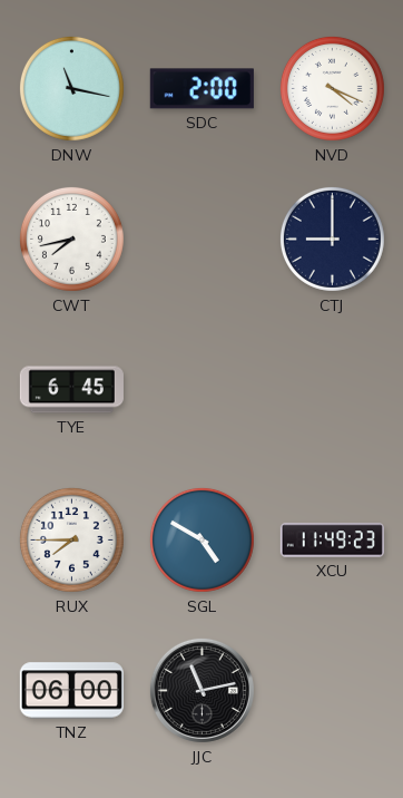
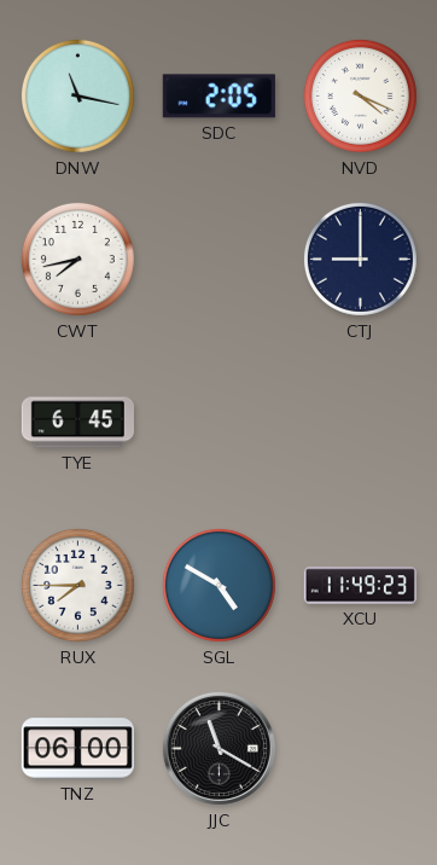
SDC: 2:00 -> 2:05
JJC: 11:13 -> 11:20
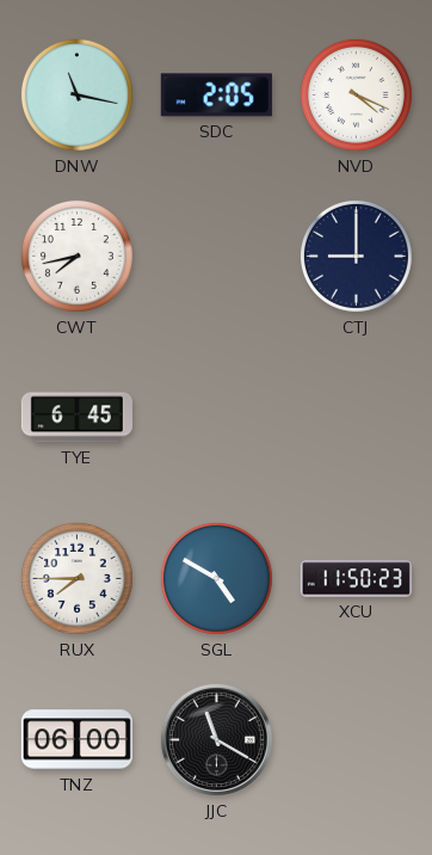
XCU: 11:49 -> 11:50
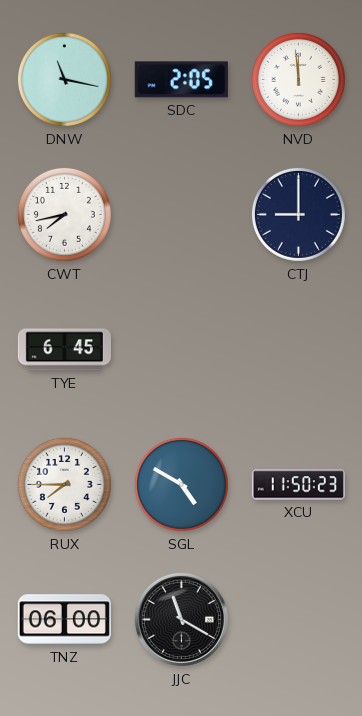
NVD: 4:19 -> 11:59
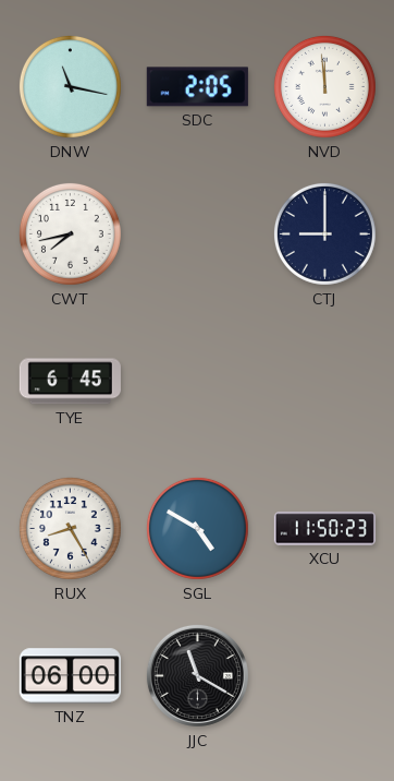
RUX: 7:45 -> 8:25
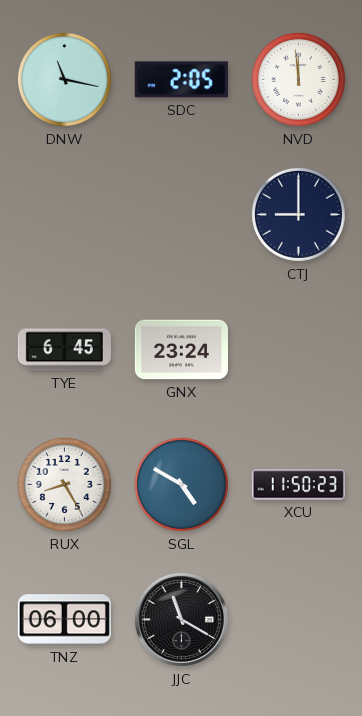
CWT: 7:43 -> none
GNX: none -> 23:24
